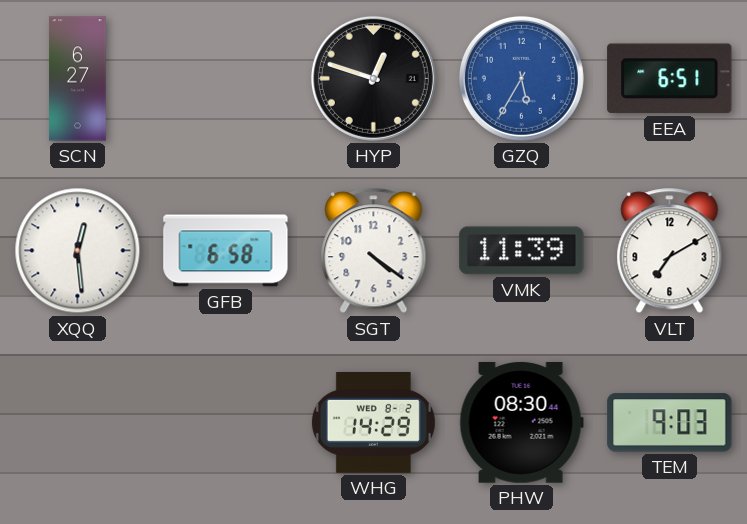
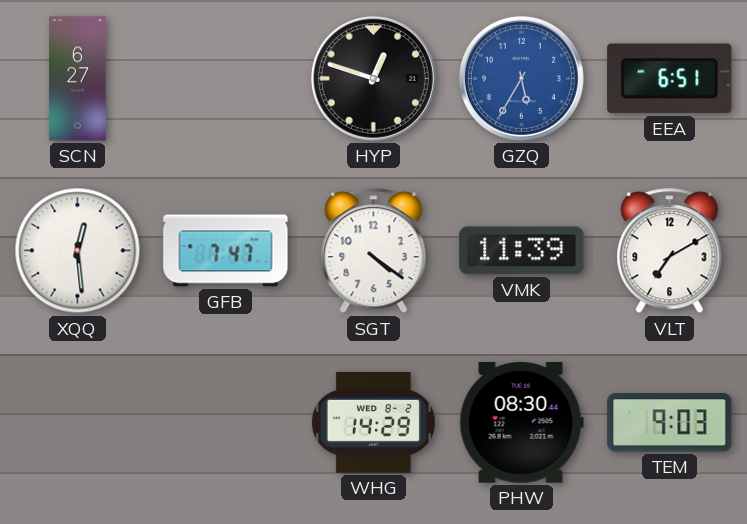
GFB: 6:58 -> 7:47
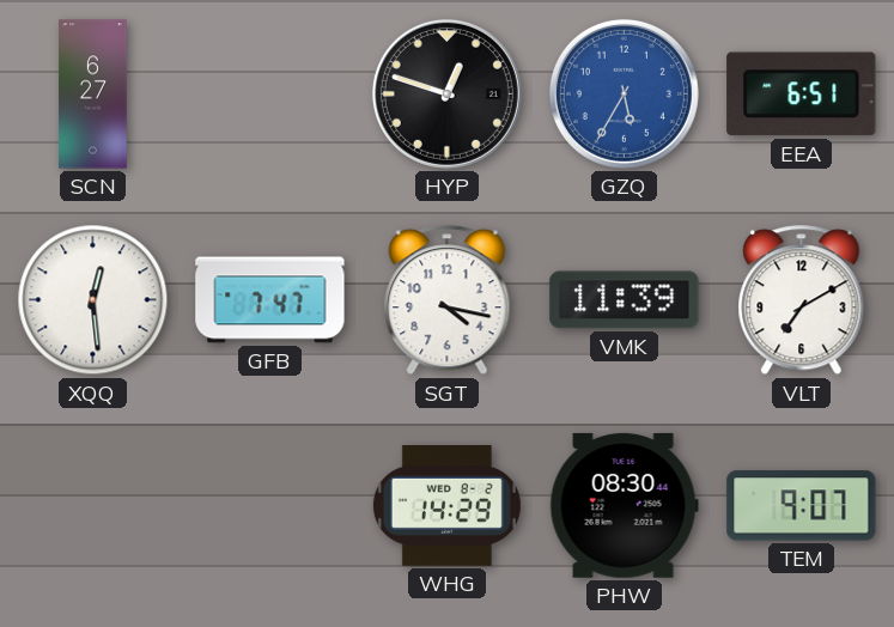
SGT: 4:21 -> 4:17
TEM: 9:03 -> 9:07
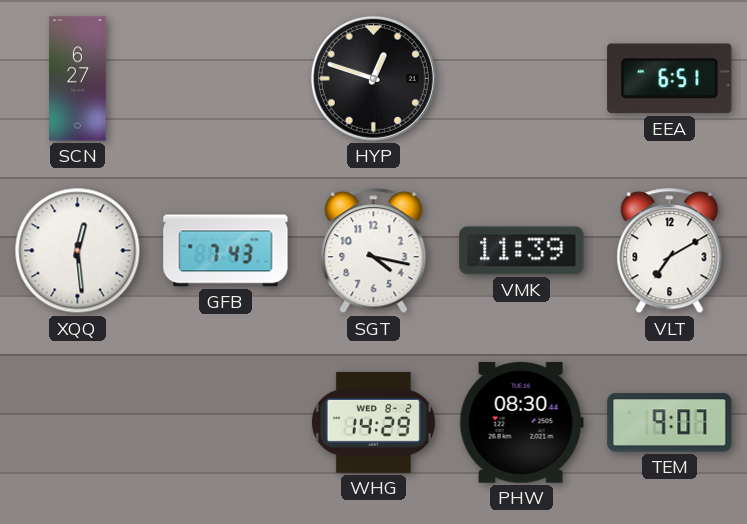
GZQ: 5:35 -> none
GFB: 7:47 -> 7:43
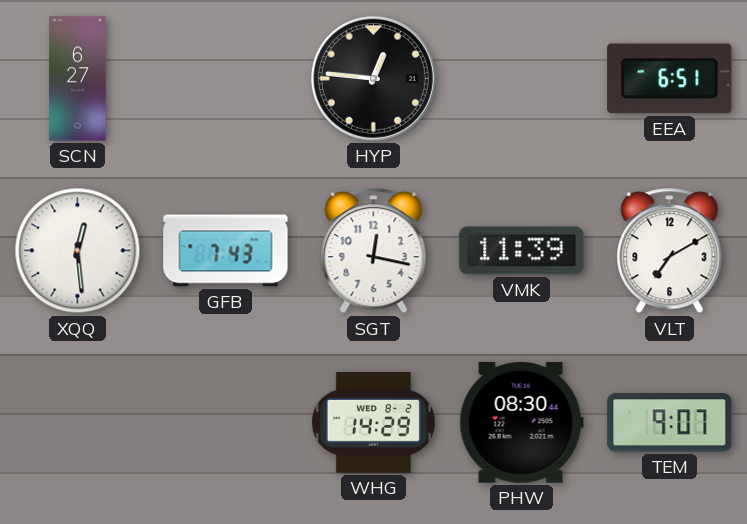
HYP: 12:48 -> 12:46
SGT: 4:17 -> 12:17
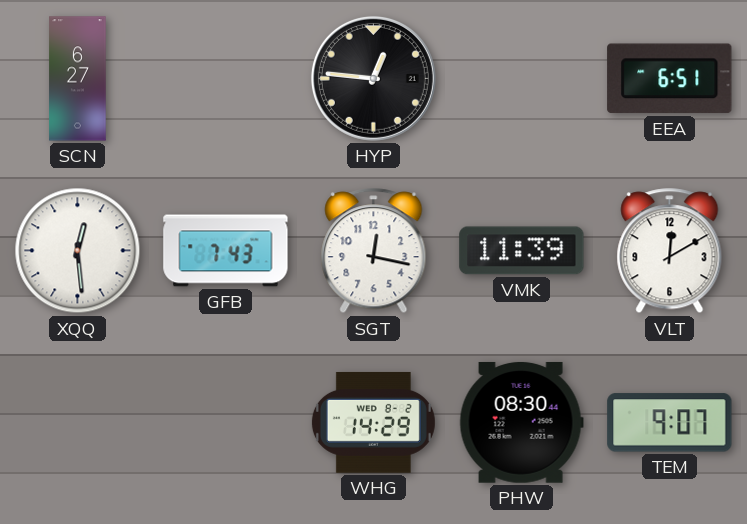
VLT: 7:10 -> 12:10
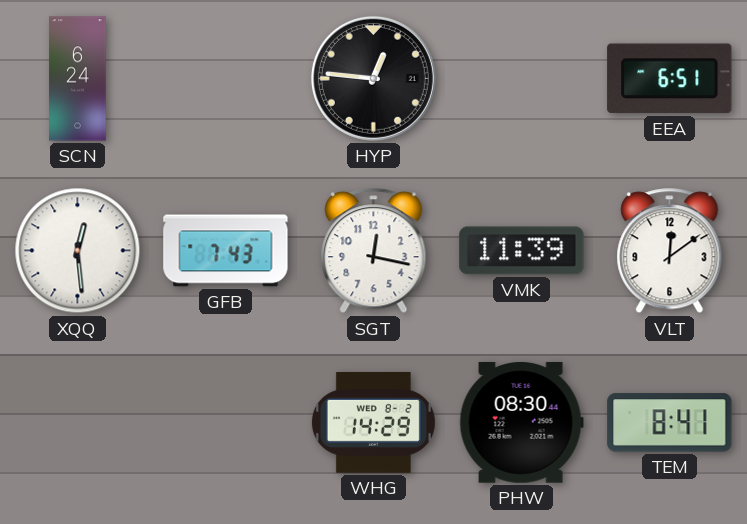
SCN: 6:27 -> 6:24
VLT: 12:10 -> 12:09
TEM: 9:07 -> 8:41
